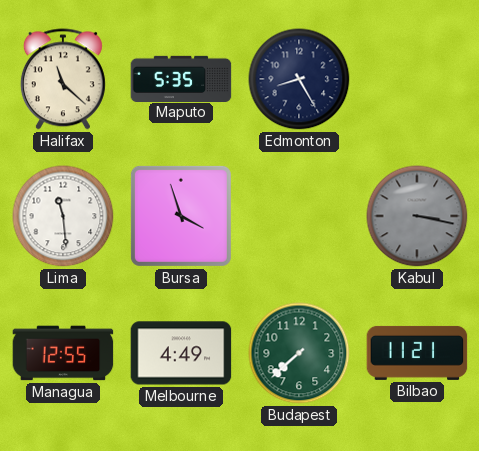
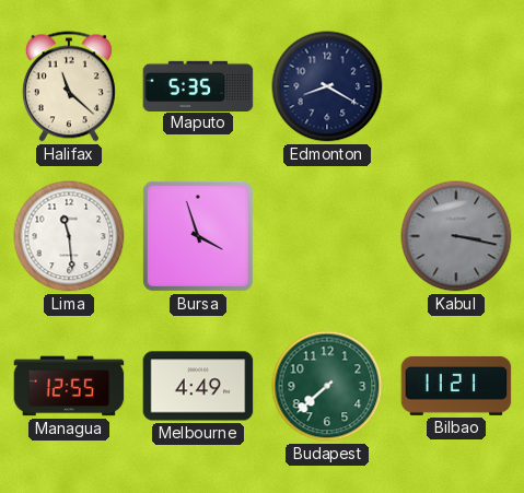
Edmonton: 8:25 -> 8:20
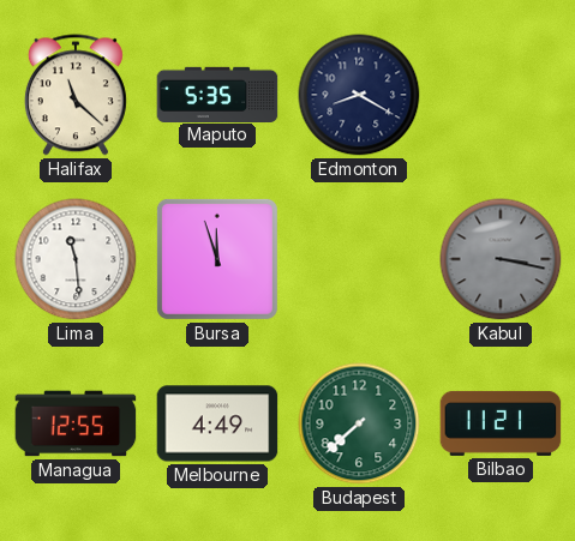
Bursa: 3:57 -> 11:57
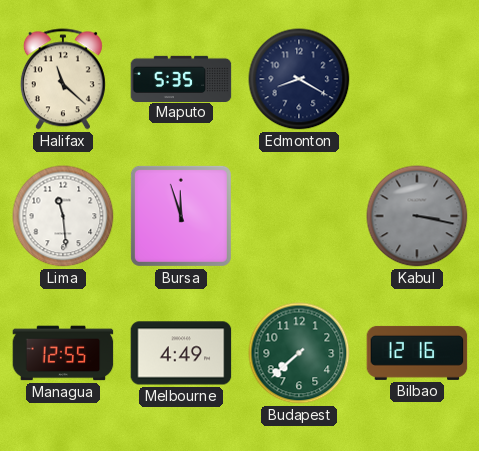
Bilbao: 11:21 -> 12:16
